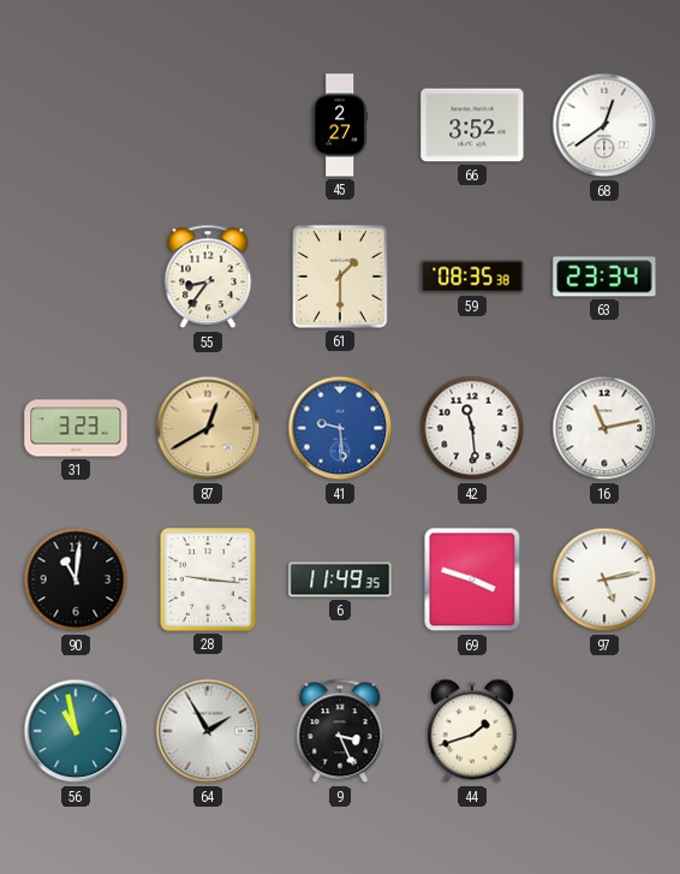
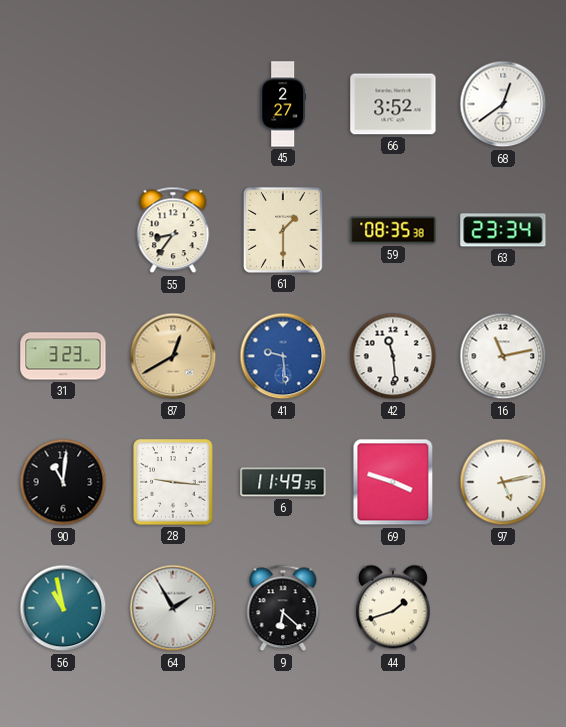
9: 3:26 -> 6:22
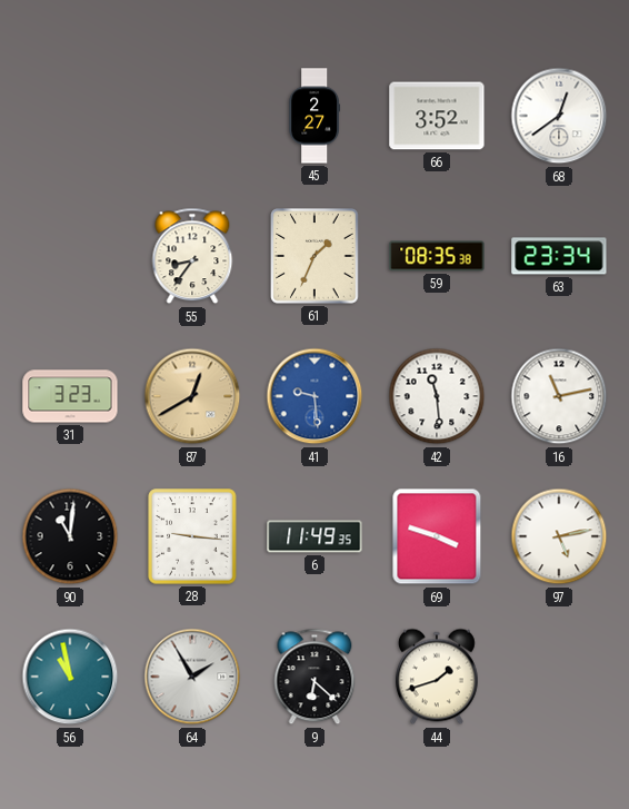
61: 1:30 -> 1:34
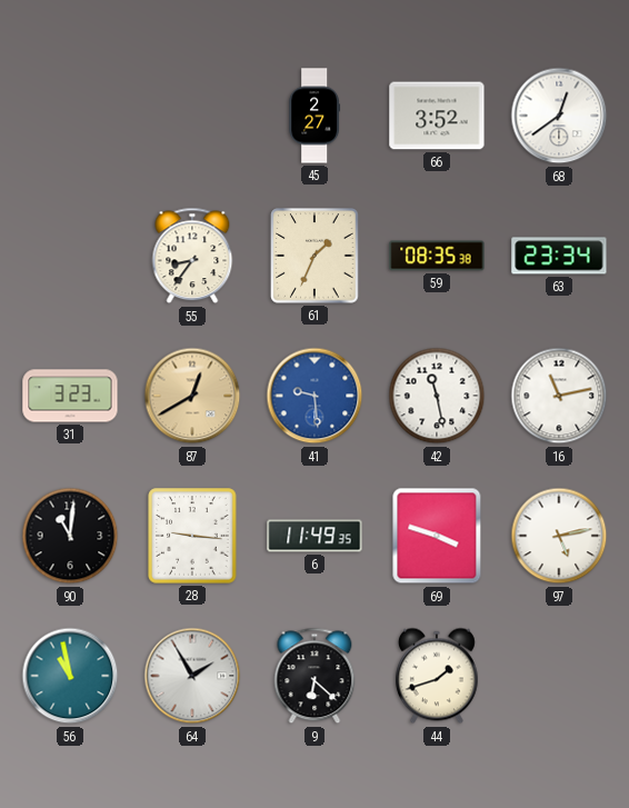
42: 11:29 -> 11:28
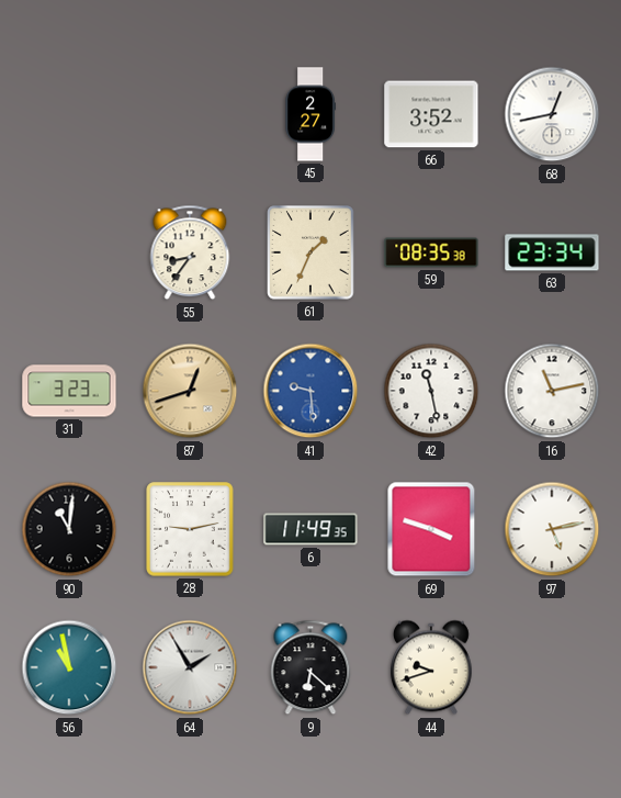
68: 12:39 -> 12:43
87: 12:40 -> 12:42
28: 9:16 -> 9:13
44: 1:42 -> 9:42
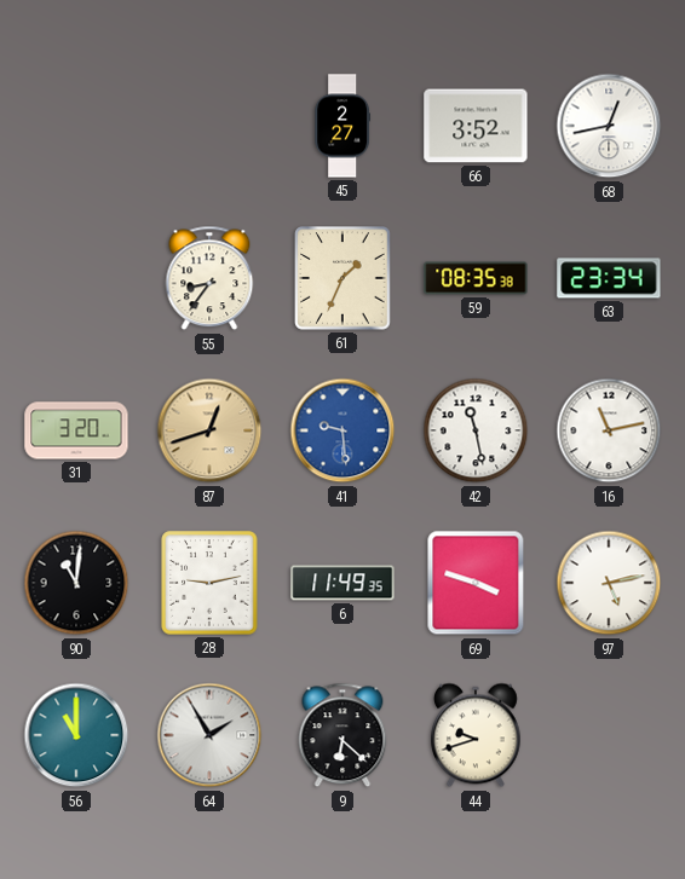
31: 3:23 -> 3:20
56: 10:58 -> 11:00
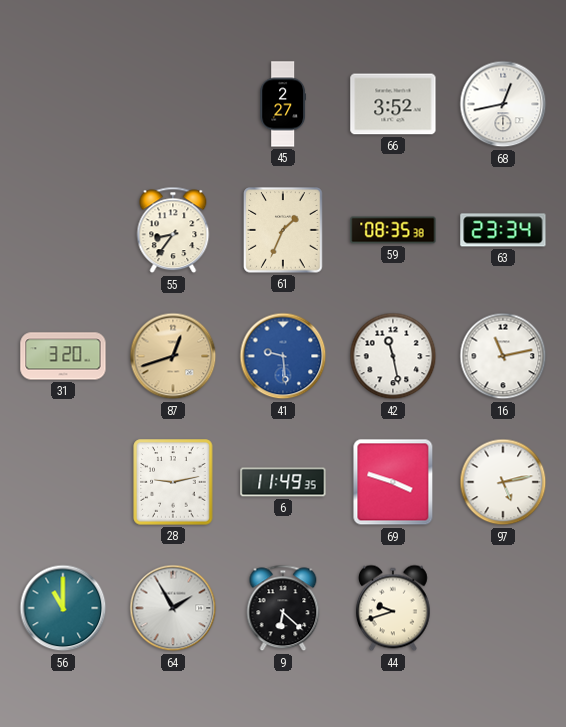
90: 11:01 -> none
